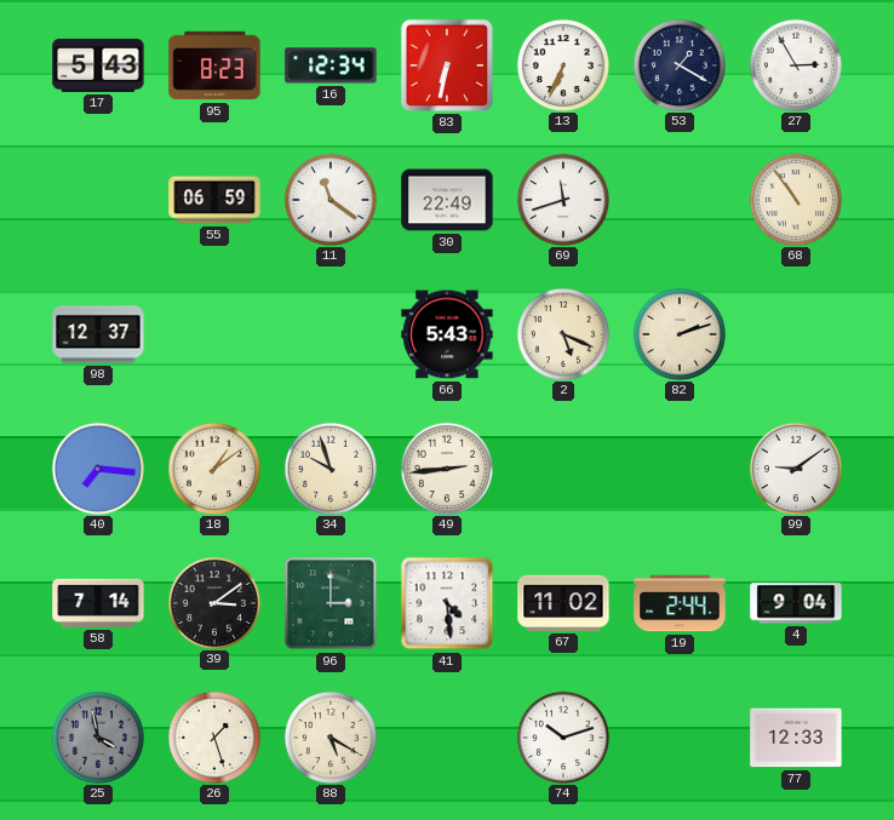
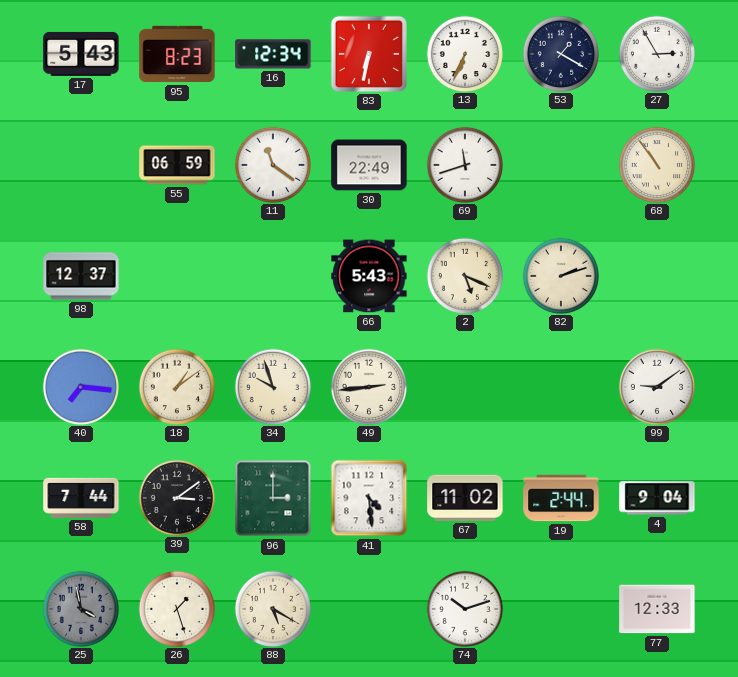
58: 7:14 -> 7:44
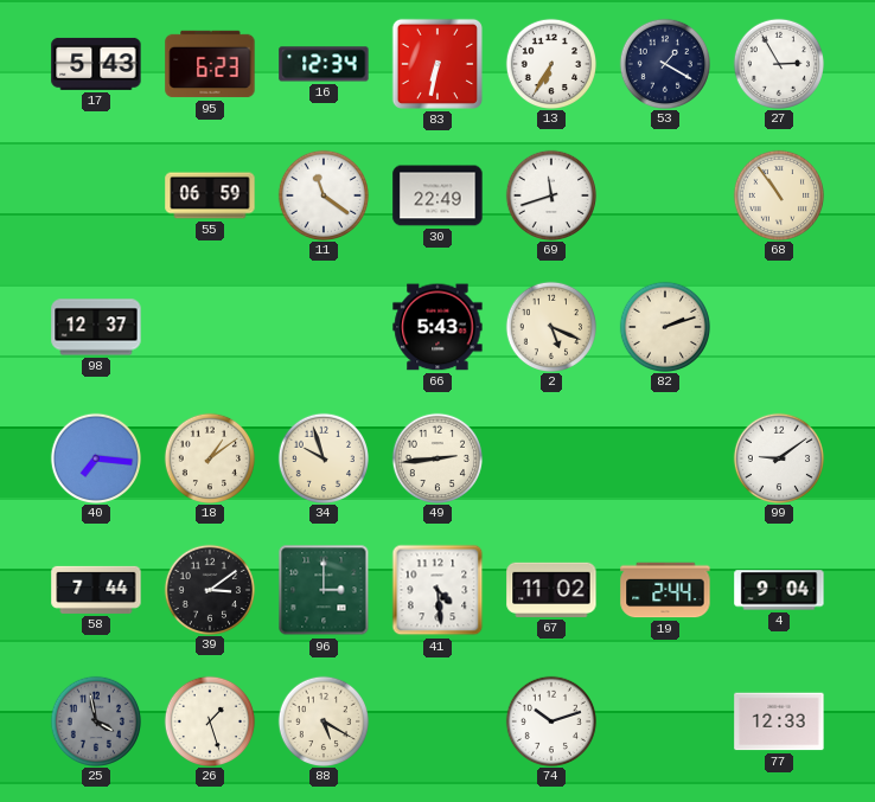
95: 8:23 -> 6:23
13: 6:34 -> 6:35
